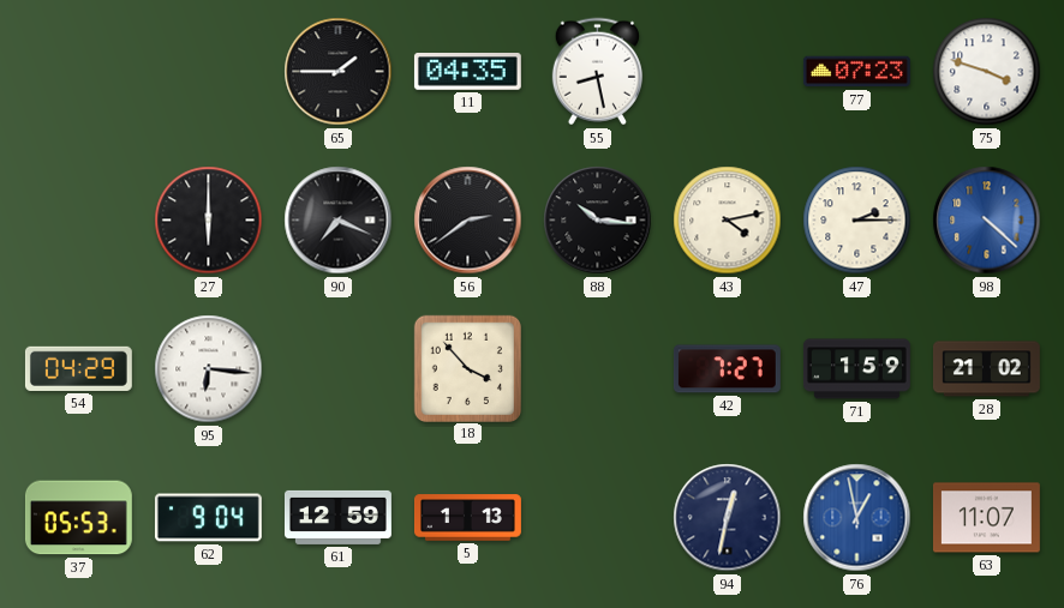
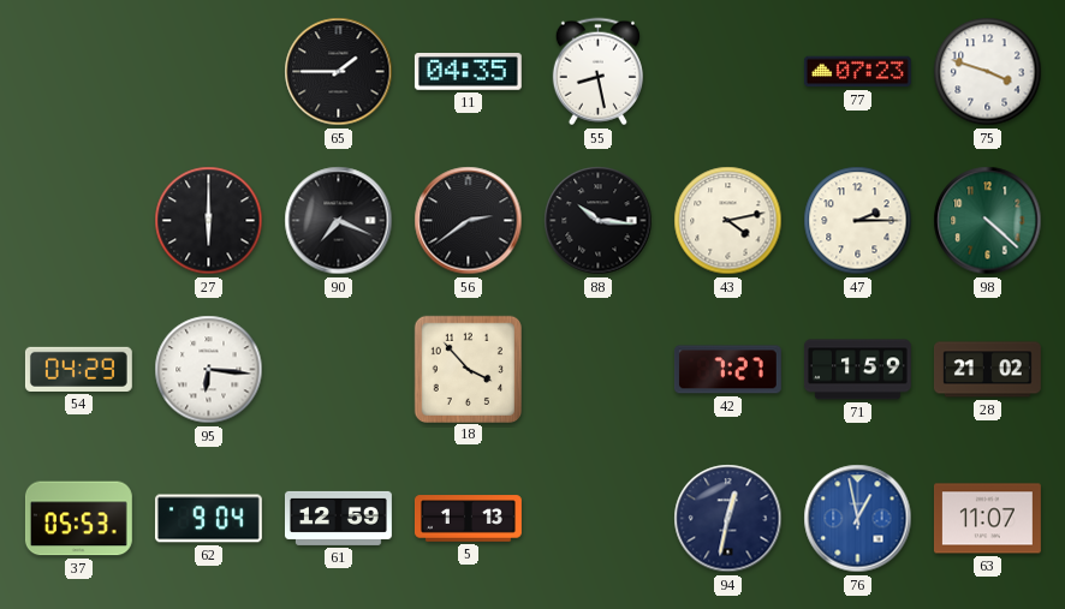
98 dial: blue -> green
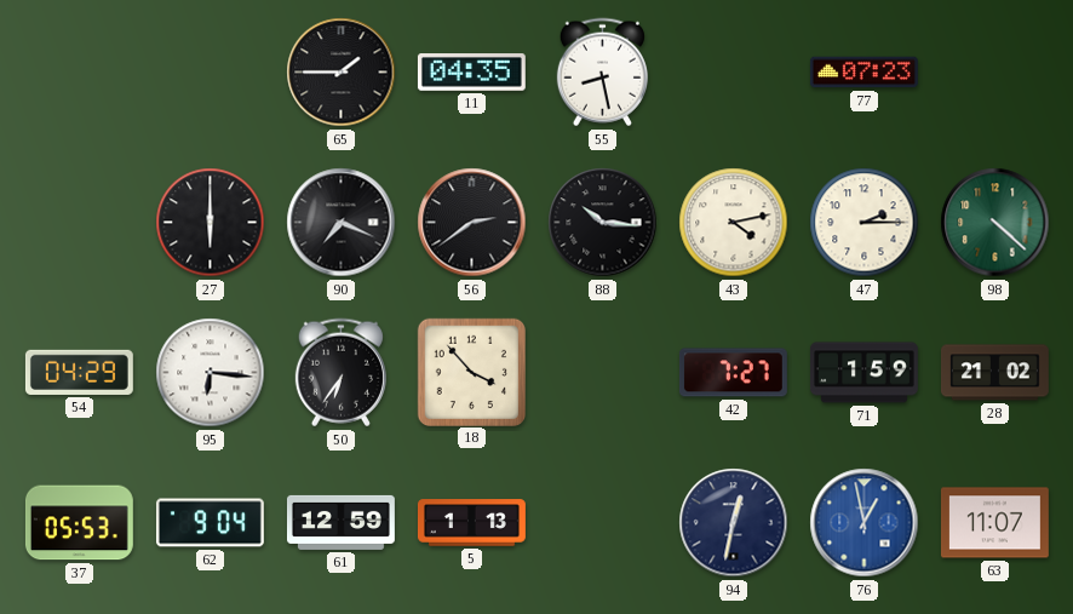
75: 3:48 -> none
50: none -> 6:36
